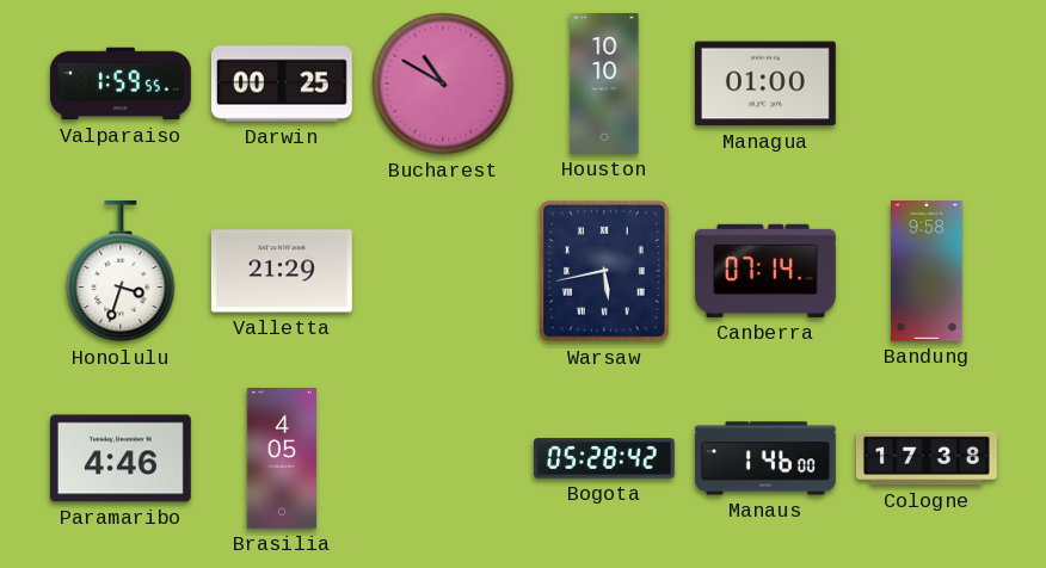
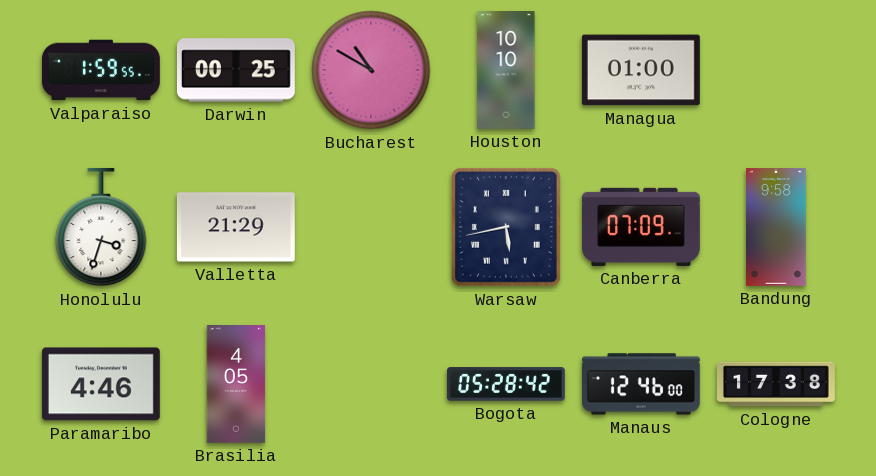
Canberra: 07:14 -> 07:09
Manaus: 1:46 -> 12:46
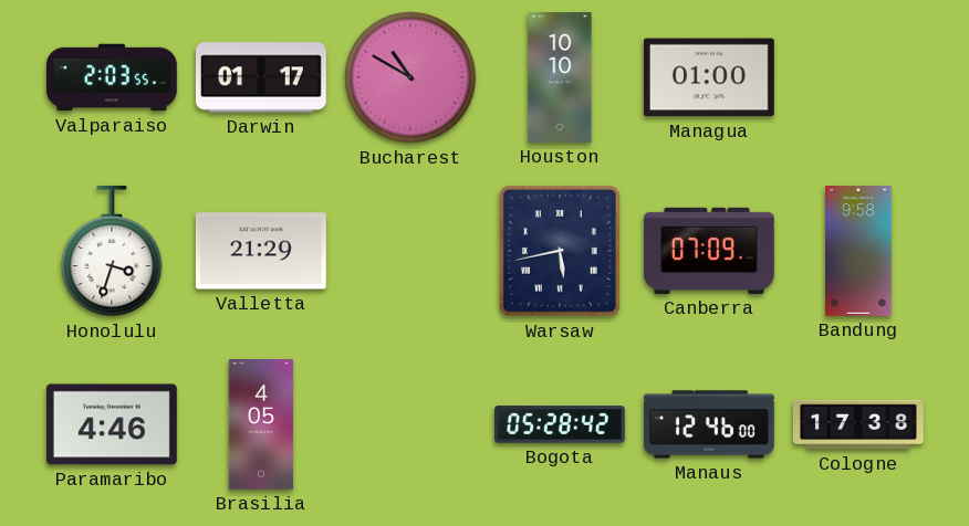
Valparaiso: 1:59 -> 2:03
Darwin: 00:25 -> 01:17
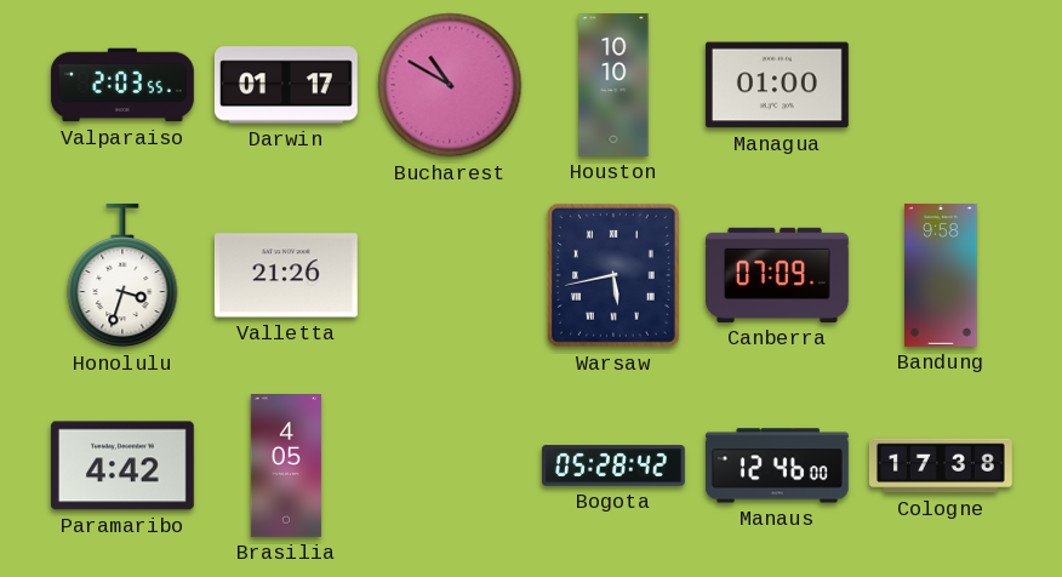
Valletta: 21:29 -> 21:26
Paramaribo: 4:46 -> 4:42
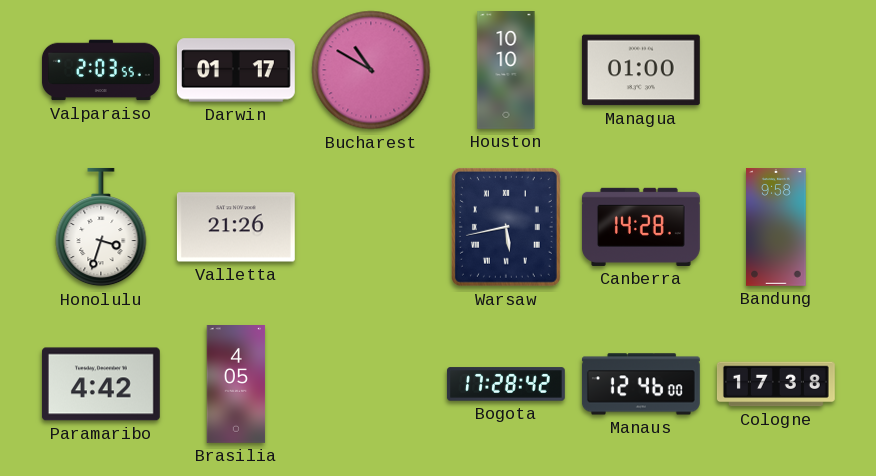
Canberra: 07:09 -> 14:28
Bogota: 05:28 -> 17:28
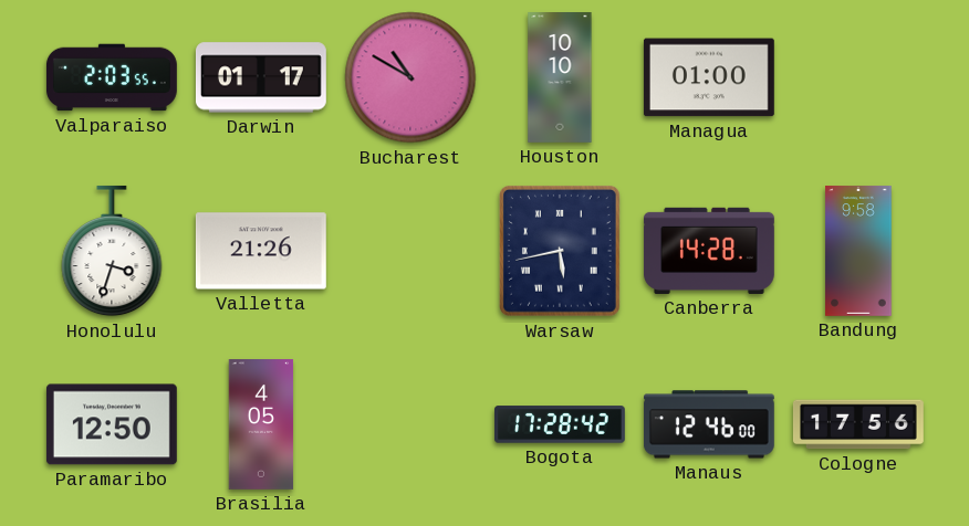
Paramaribo: 4:42 -> 12:50
Cologne: 17:38 -> 17:56
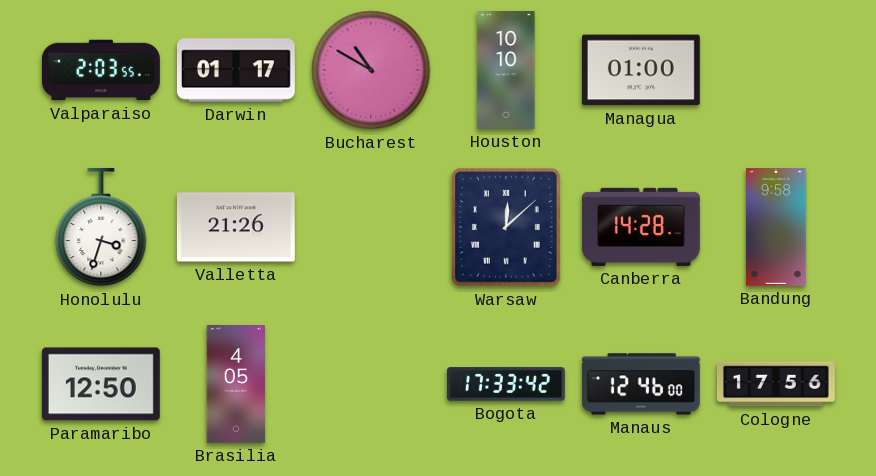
Warsaw: 5:43 -> 12:08
Bogota: 17:28 -> 17:33
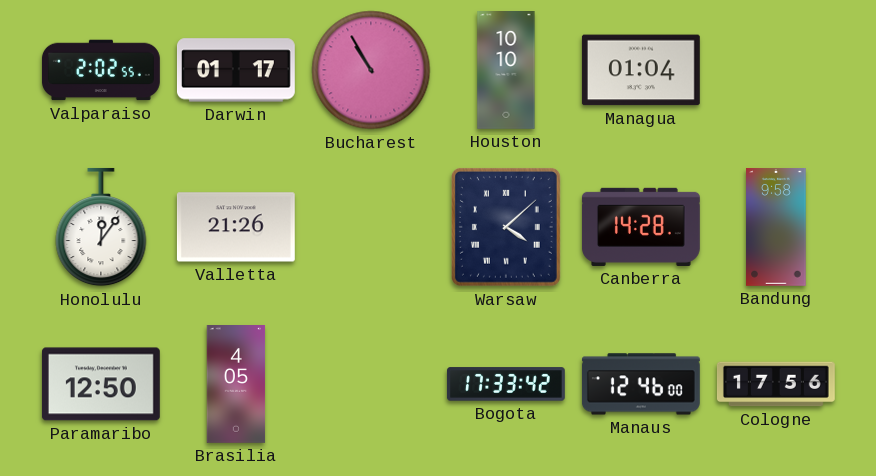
Valparaiso: 2:03 -> 2:02
Bucharest: 10:50 -> 10:55
Managua: 01:00 -> 01:04
Honolulu: 3:33 -> 12:06
Warsaw: 12:08 -> 4:08
